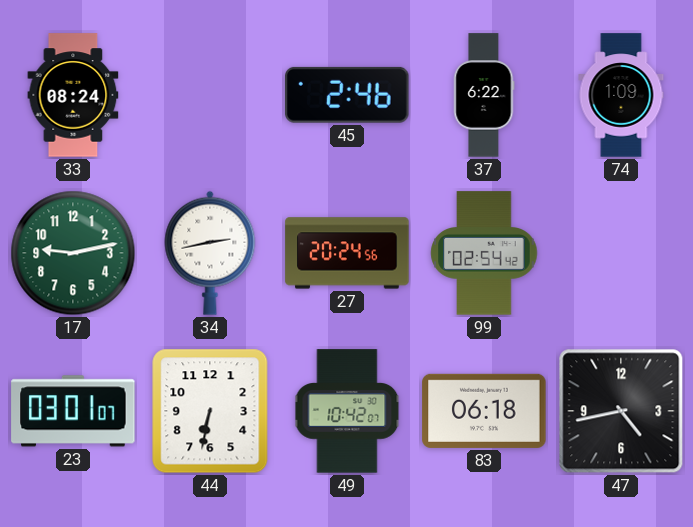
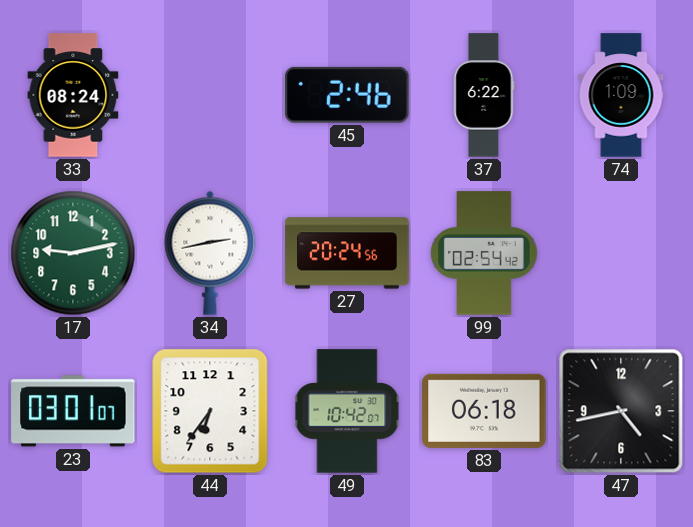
44: 6:32 -> 6:36
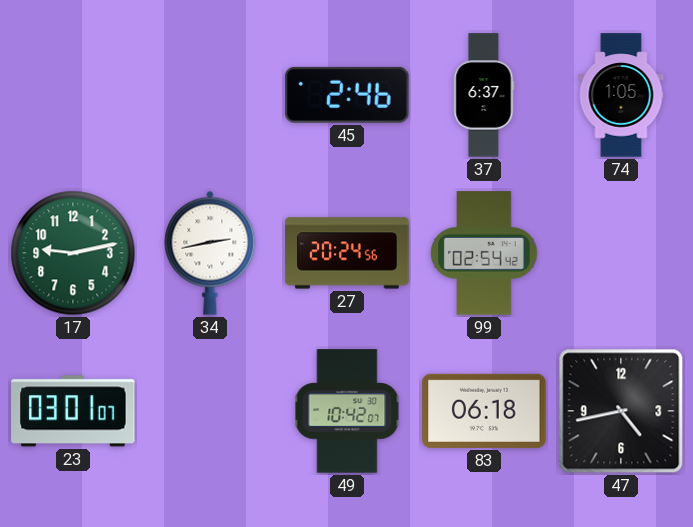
33: 08:24 -> none
37: 6:22 -> 6:37
74: 1:09 -> 1:05
44: 6:36 -> none
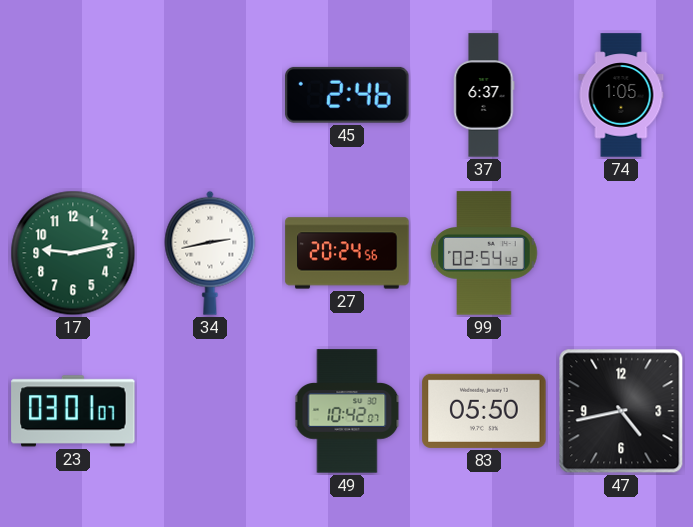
83: 06:18 -> 05:50
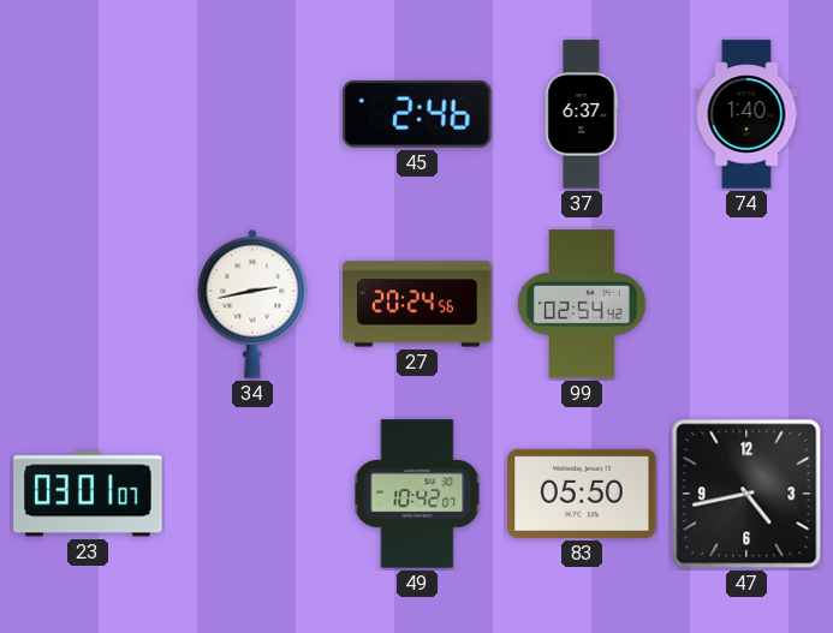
74: 1:05 -> 1:40
17: 9:13 -> none
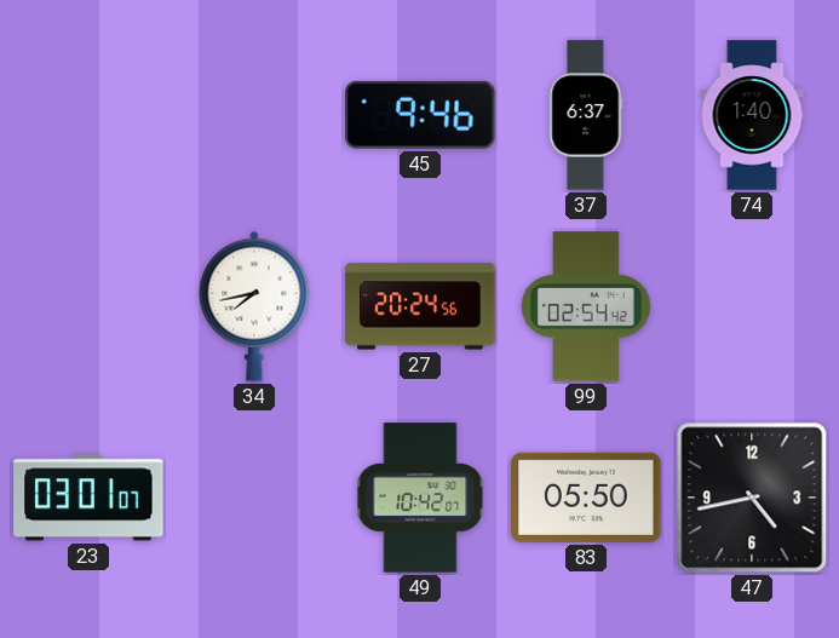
45: 2:46 -> 9:46
34: 2:43 -> 7:43
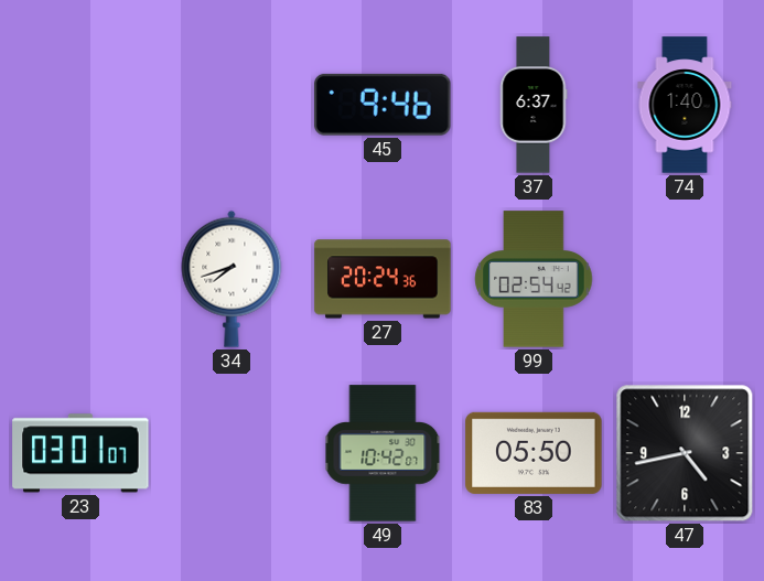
34: 7:43 -> 7:42
27: 20:24:56 -> 20:24:36
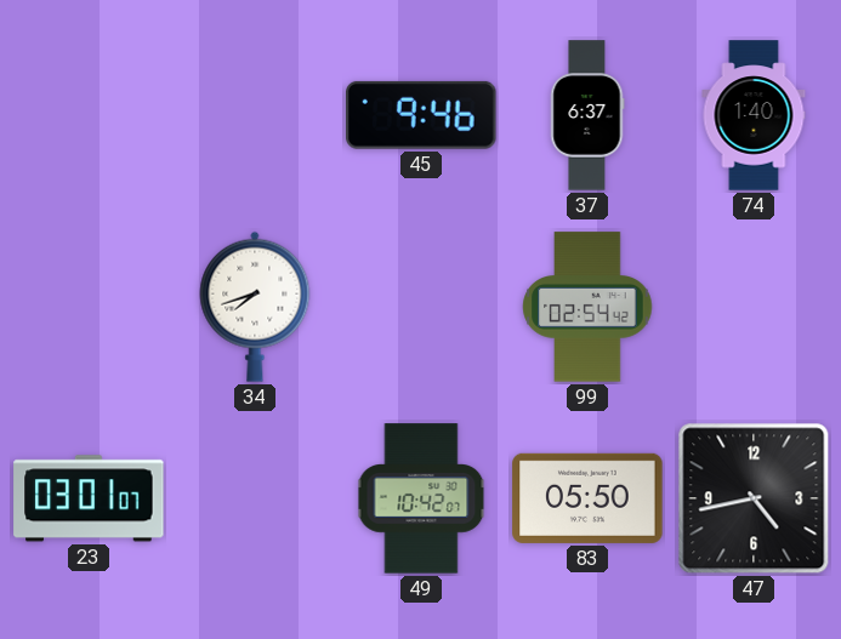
27: 20:24 -> none
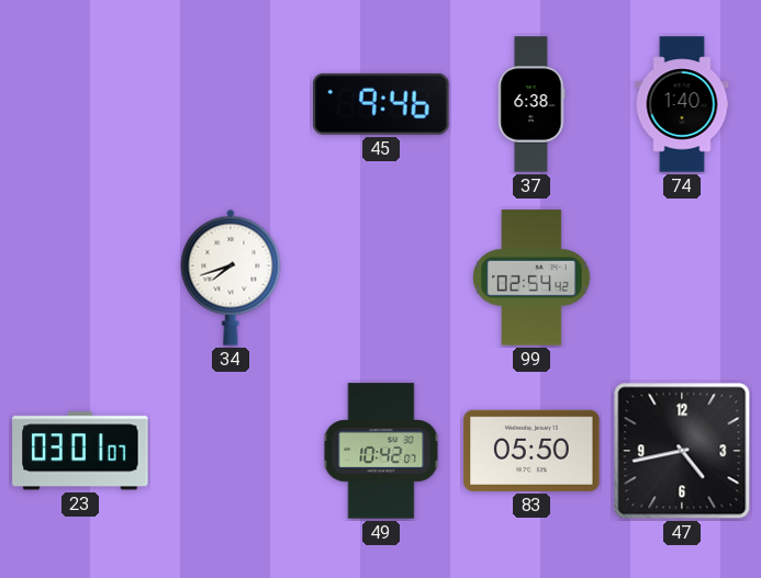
37: 6:37 -> 6:38
